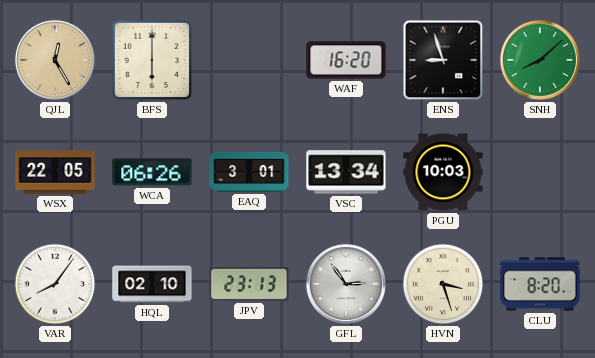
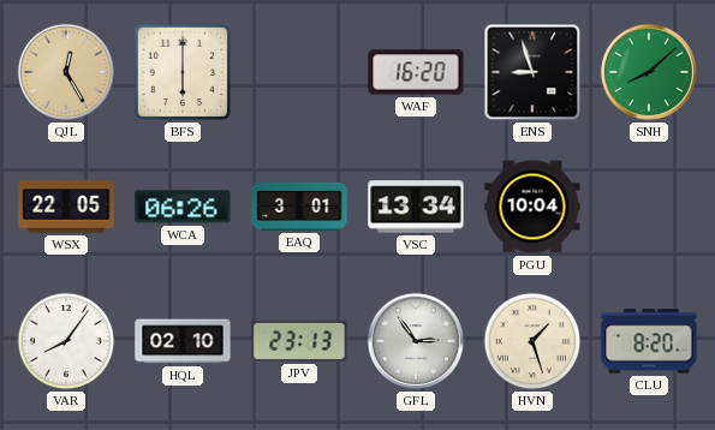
PGU: 10:03 -> 10:04
HVN: 3:27 -> 1:27
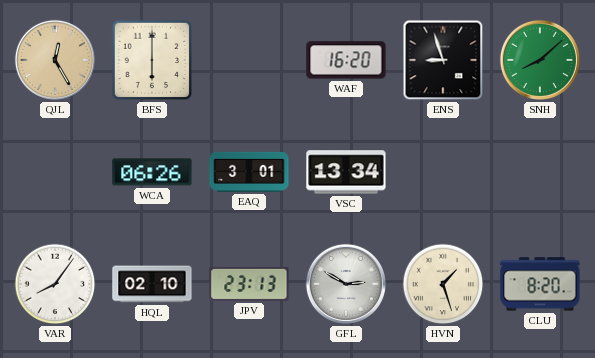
WSX: 22:05 -> none
PGU: 10:04 -> none
GFL: 2:54 -> 2:50
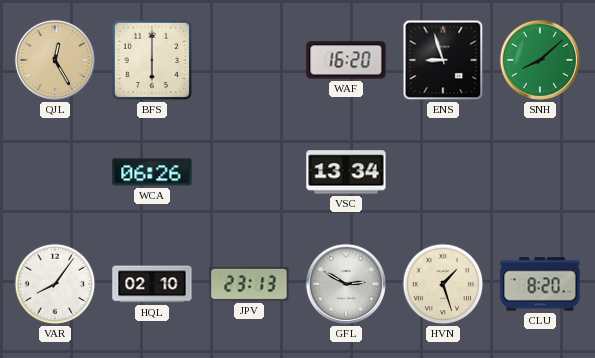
EAQ: 3:01 -> none
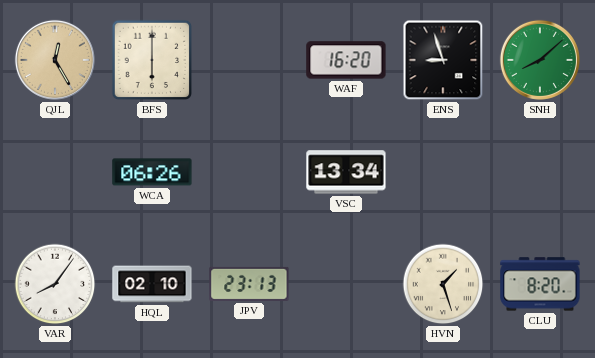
GFL: 2:50 -> none
